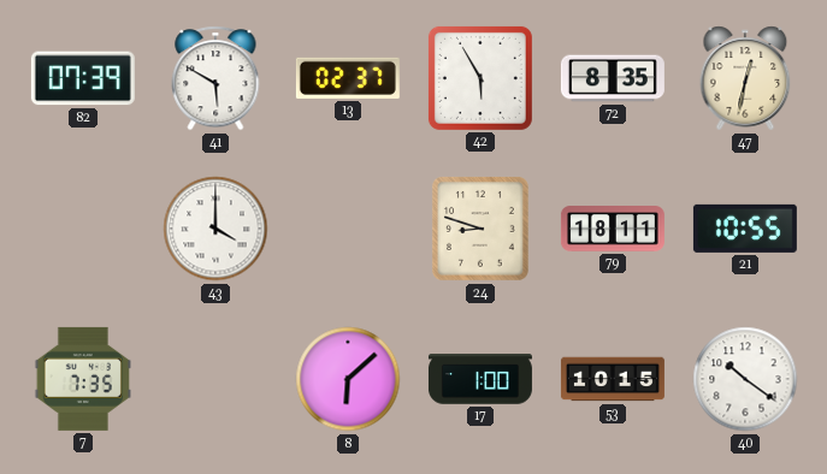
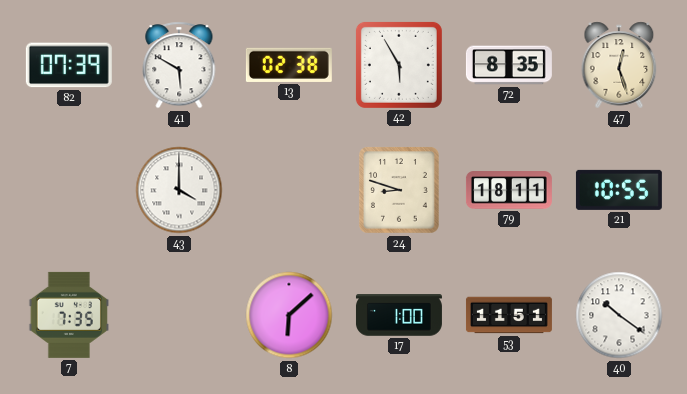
13: 02:37 -> 02:38
47: 12:32 -> 12:27
53: 10:15 -> 11:51
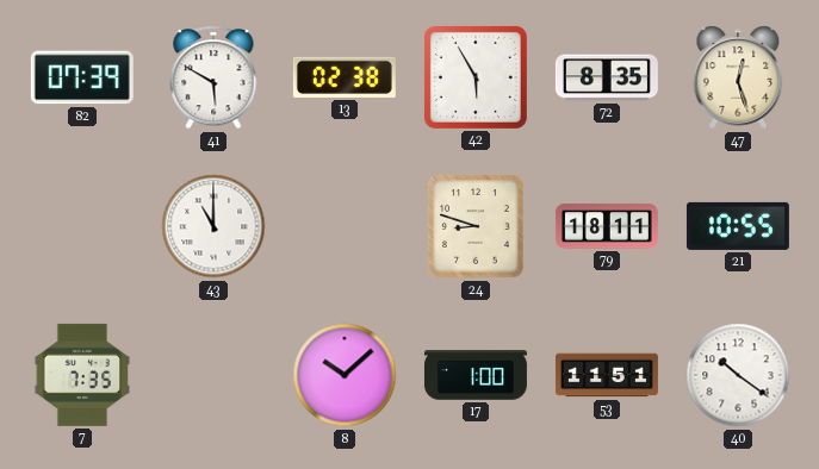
43: 4:00 -> 11:00
8: 6:08 -> 10:08
